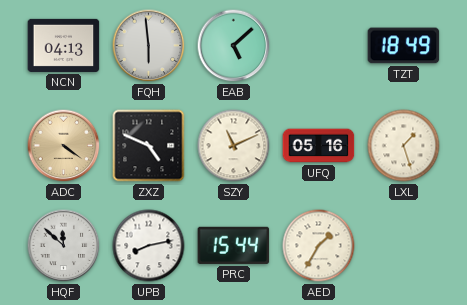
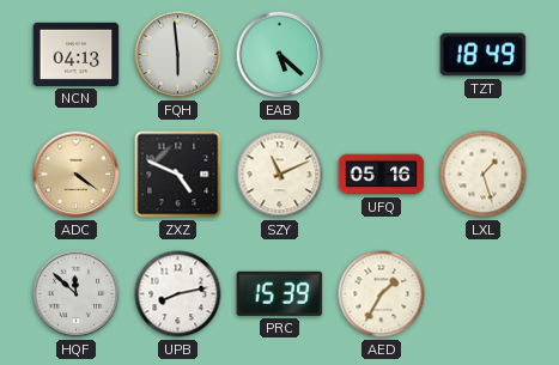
EAB: 5:08 -> 5:22
PRC: 15:44 -> 15:39
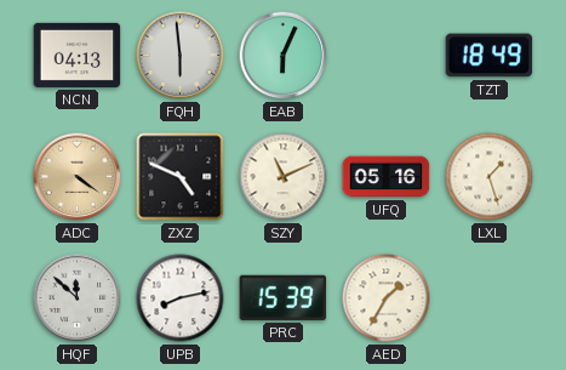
EAB: 5:22 -> 6:04
